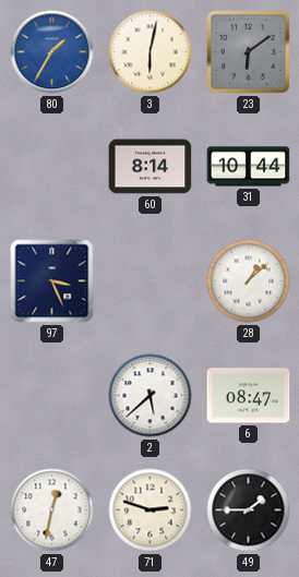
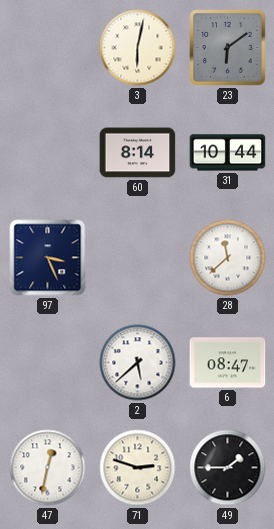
80: 1:35 -> none
28: 1:08 -> 11:38
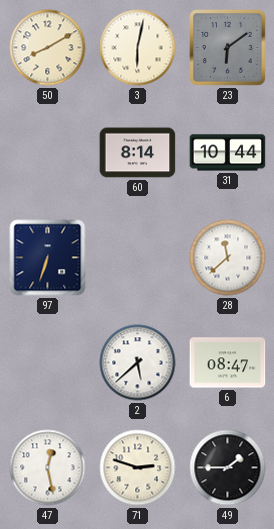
50: none -> 8:10
97: 3:26 -> 6:33
47: 12:32 -> 12:28
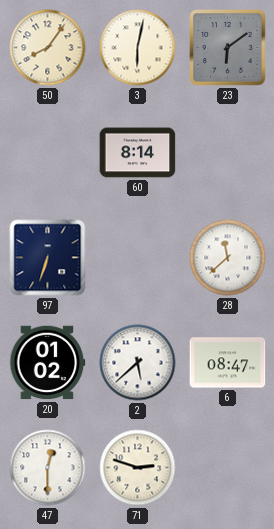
50: 8:10 -> 8:06
31: 10:44 -> none
20: none -> 01:02
47: 12:28 -> 12:30
49: 1:45 -> none
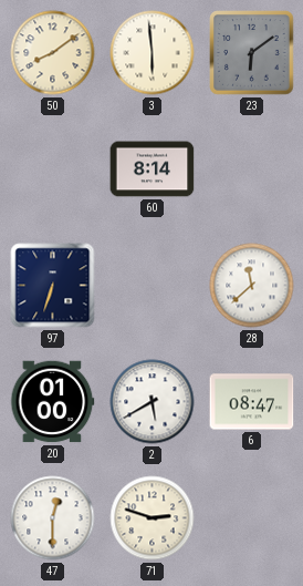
50: 8:06 -> 8:09
3: 6:02 -> 5:59
20: 01:02 -> 01:00
2: 5:38 -> 5:40
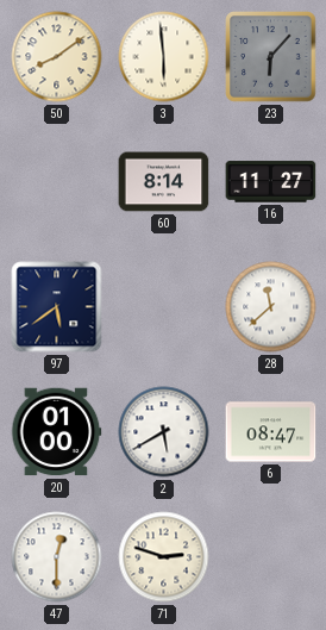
23: 6:09 -> 6:07
16: none -> 11:27
97: 6:33 -> 5:39
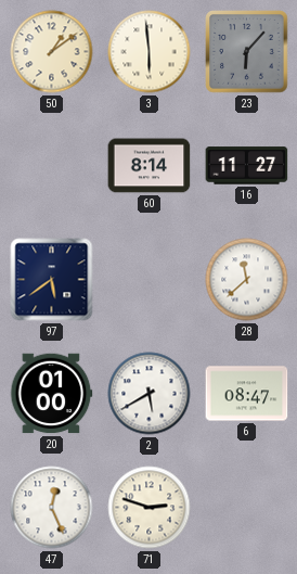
50: 8:09 -> 1:09
47: 12:30 -> 12:26
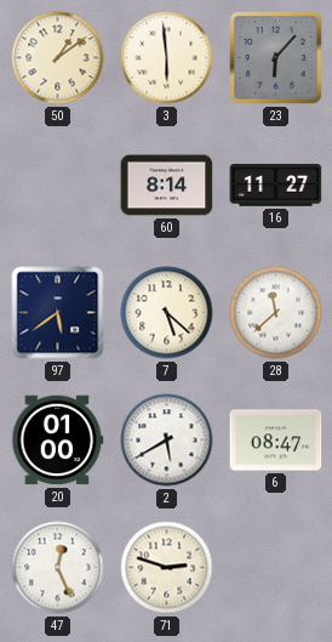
7: none -> 5:22
